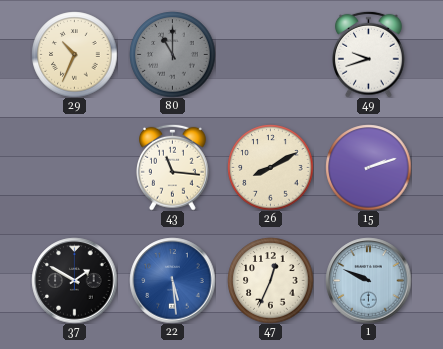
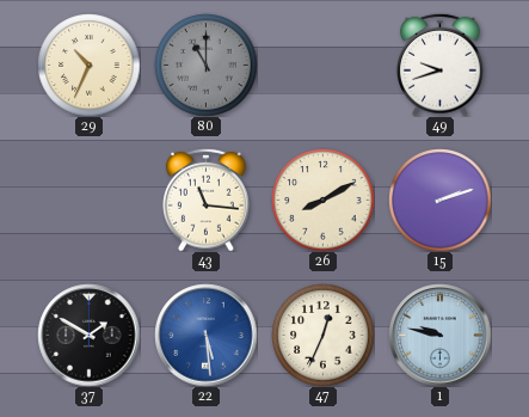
1: 9:49 -> 9:47
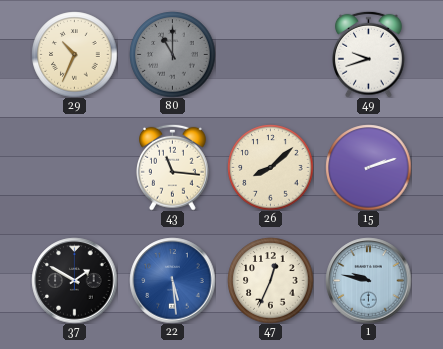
26: 8:10 -> 8:08
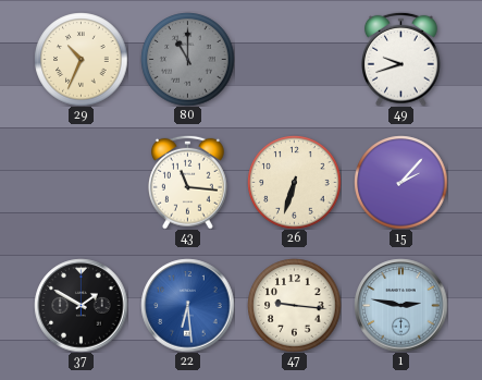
26: 8:08 -> 6:33
15: 2:12 -> 2:07
22: 5:29 -> 6:29
47: 12:34 -> 9:16
1: 9:47 -> 2:47
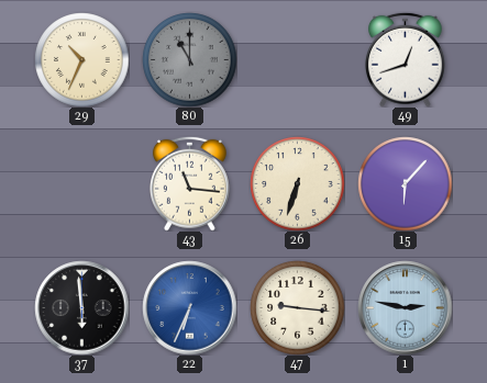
49: 9:42 -> 12:42
15: 2:07 -> 6:07
37: 1:50 -> 5:59
22: 6:29 -> 6:34
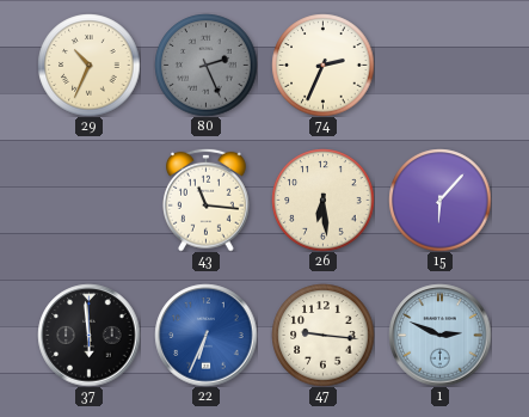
80: 11:00 -> 2:26
74: none -> 2:34
49: 12:42 -> none
26: 6:33 -> 6:29
1: 2:47 -> 2:49
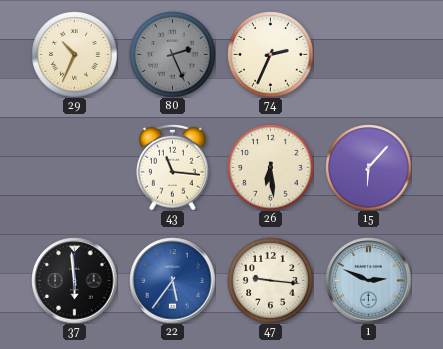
22: 6:34 -> 5:36
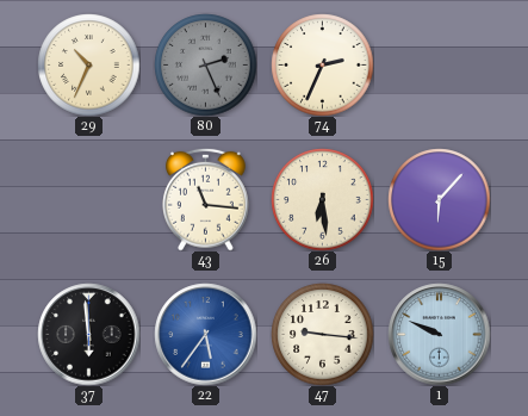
1: 2:49 -> 9:49
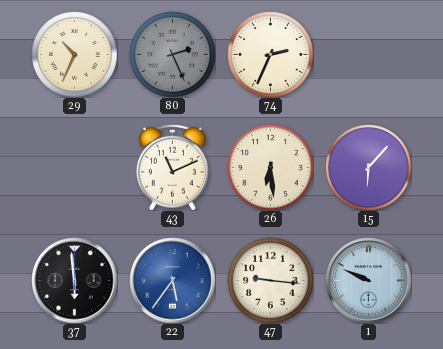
43: 11:16 -> 11:11
